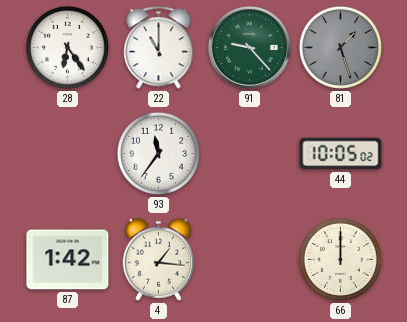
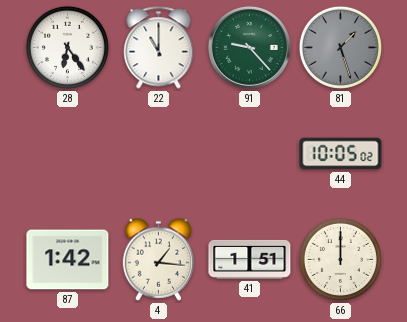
93: 11:36 -> none
41: none -> 1:51
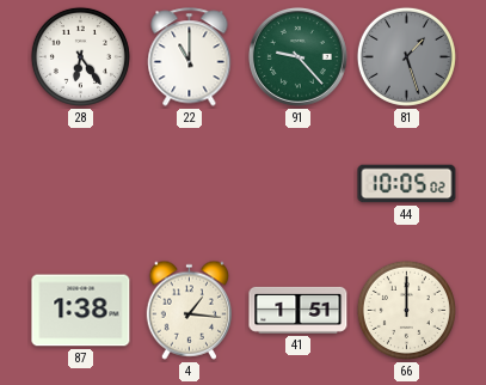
87: 1:42 -> 1:38
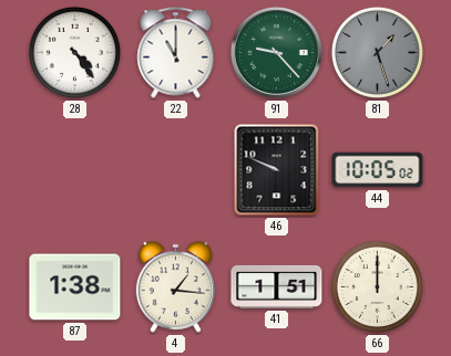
28: 6:24 -> 4:24
46: none -> 9:49
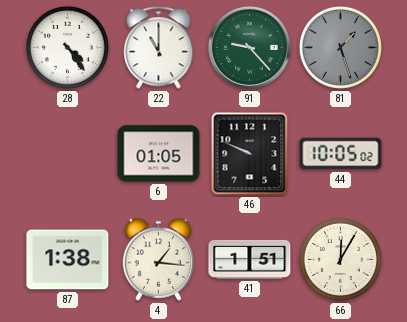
6: none -> 01:05
66: 12:00 -> 12:05
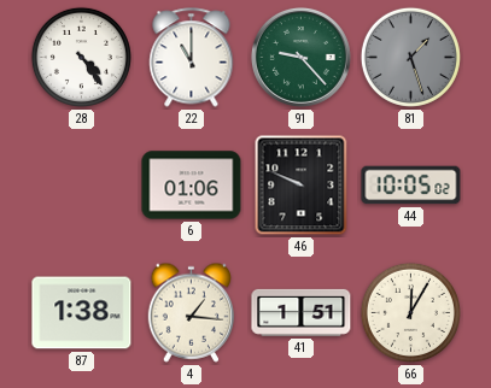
6: 01:05 -> 01:06
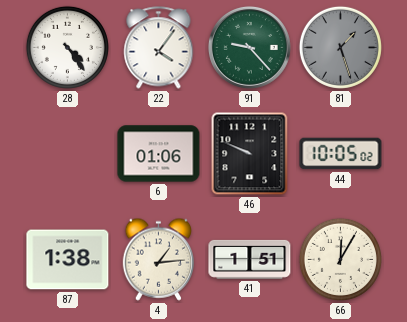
22: 11:00 -> 4:06
4: 1:16 -> 1:14
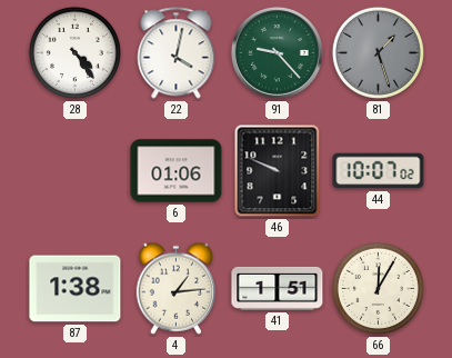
22: 4:06 -> 4:02
44: 10:05 -> 10:07
